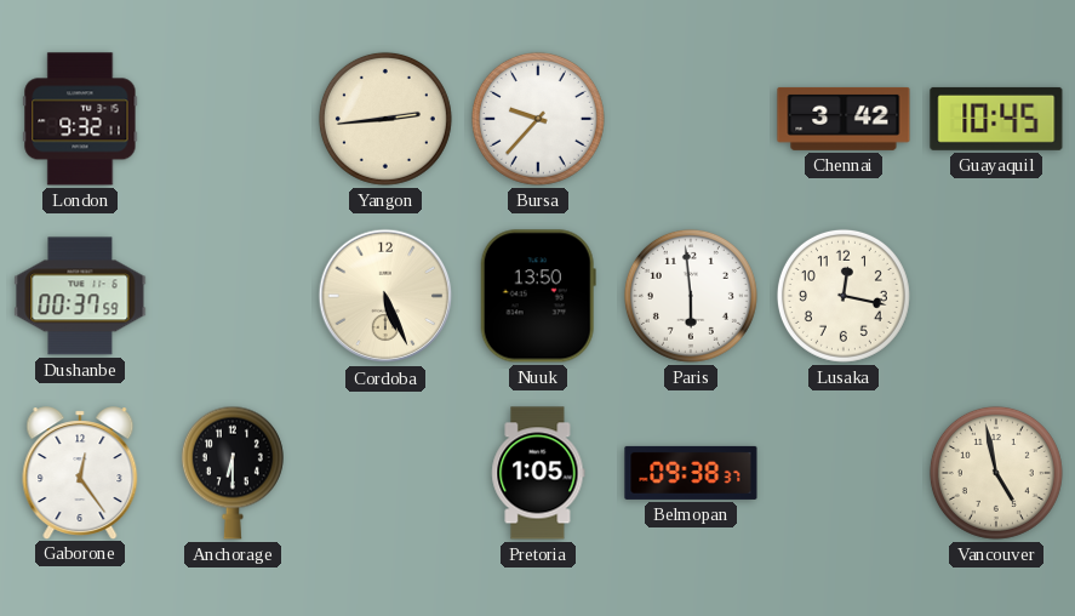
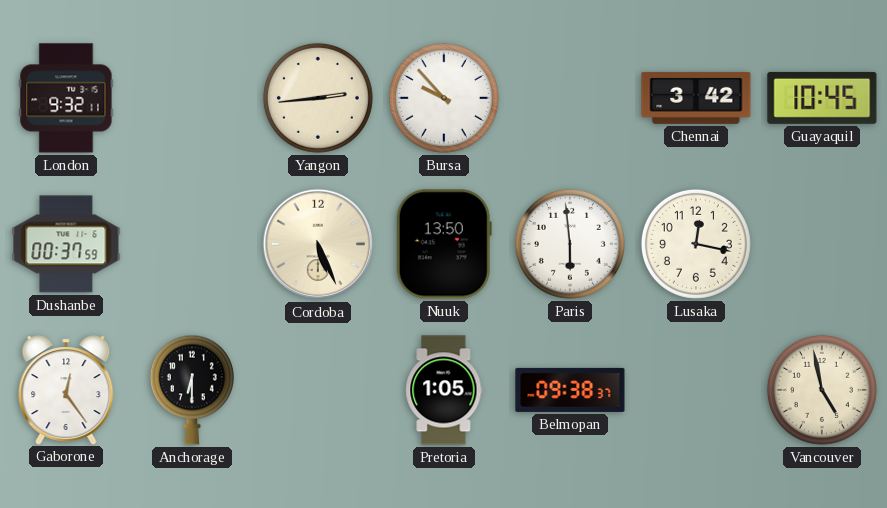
Bursa: 9:37 -> 9:53
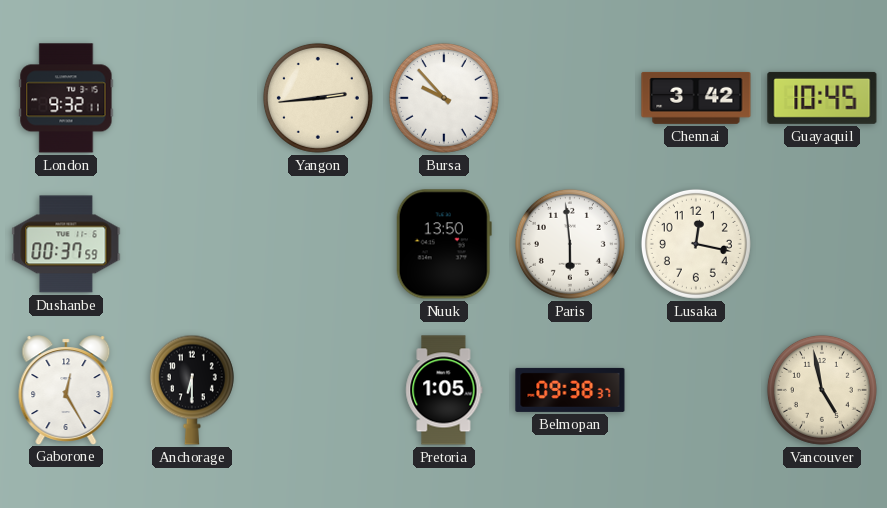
Cordoba: 5:26 -> none
Gaborone: 12:24 -> 12:25
